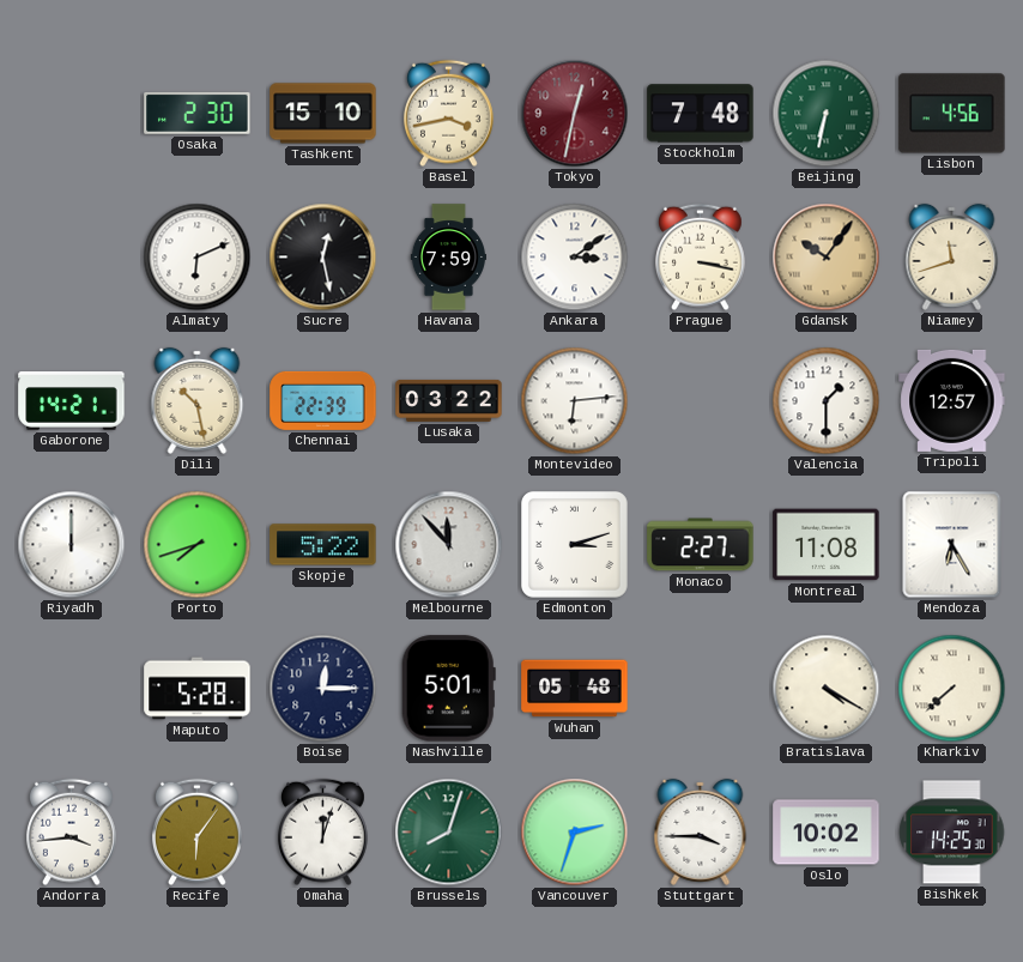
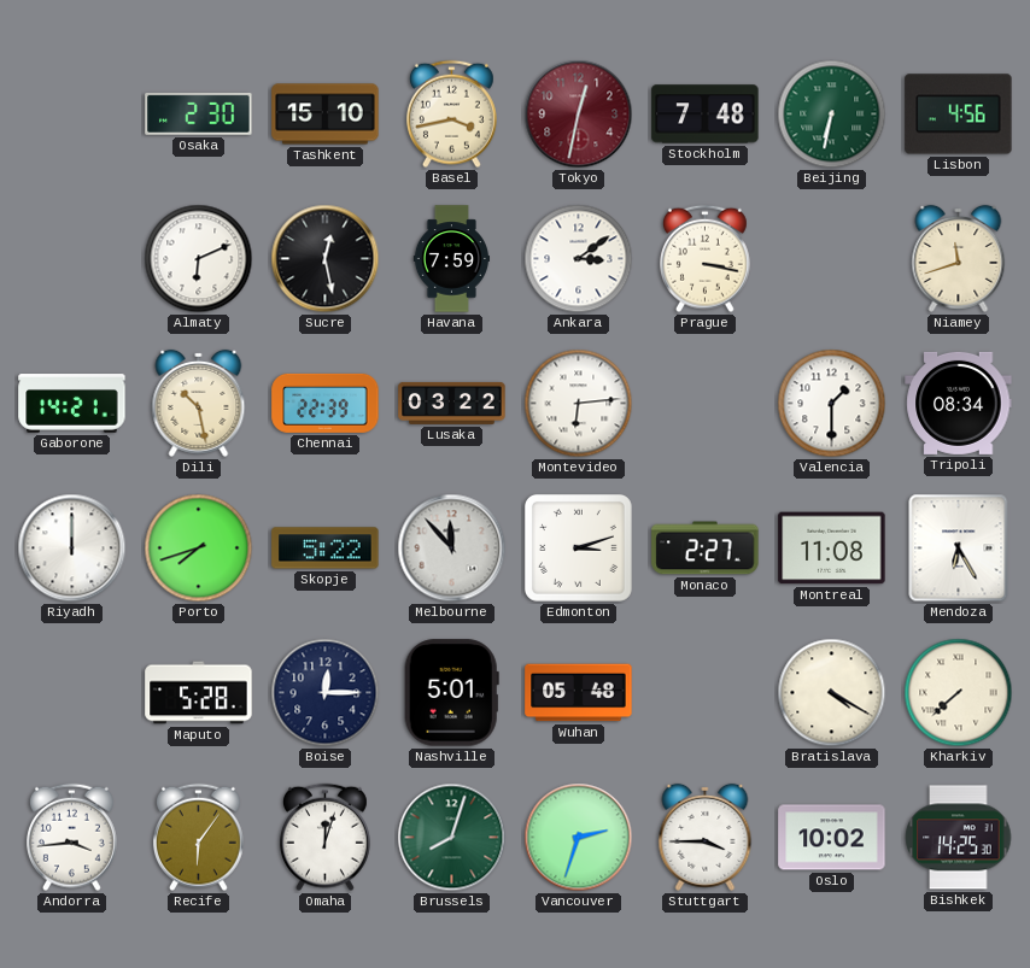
Gdansk: 10:06 -> none
Tripoli: 12:57 -> 08:34
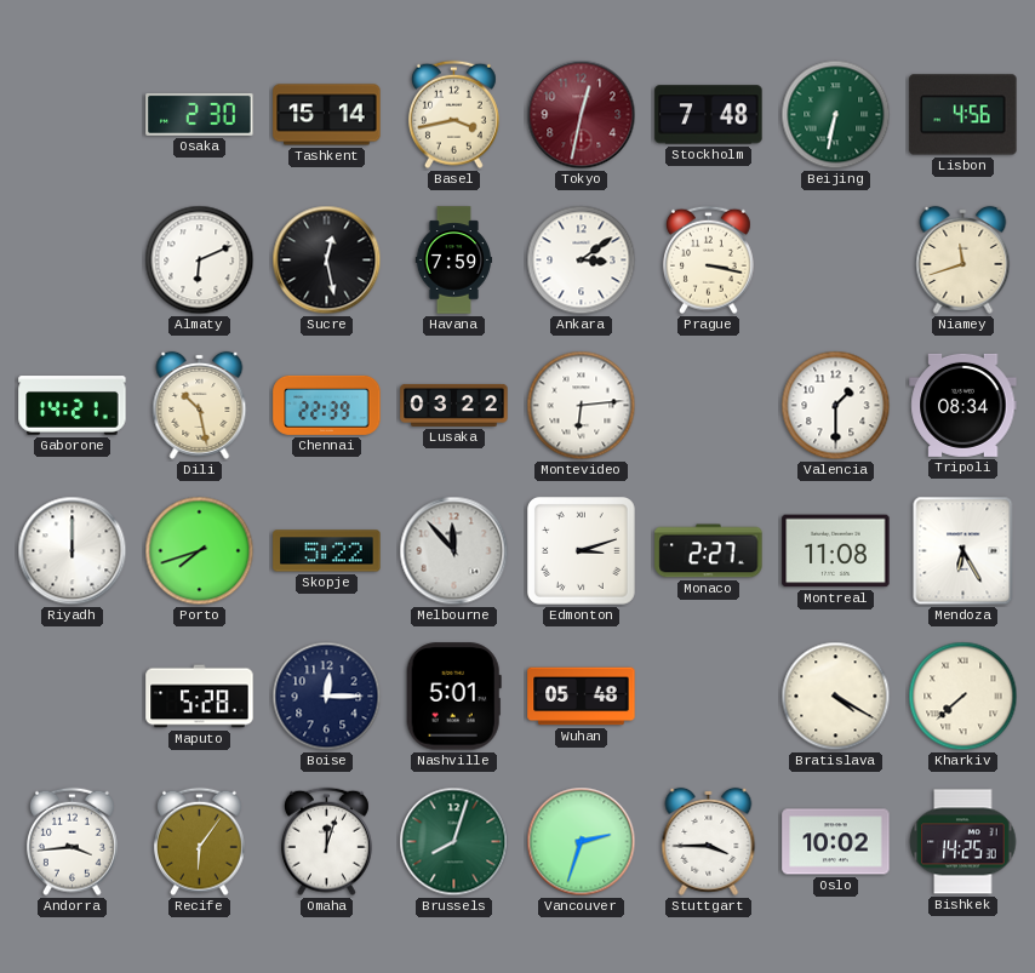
Tashkent: 15:10 -> 15:14
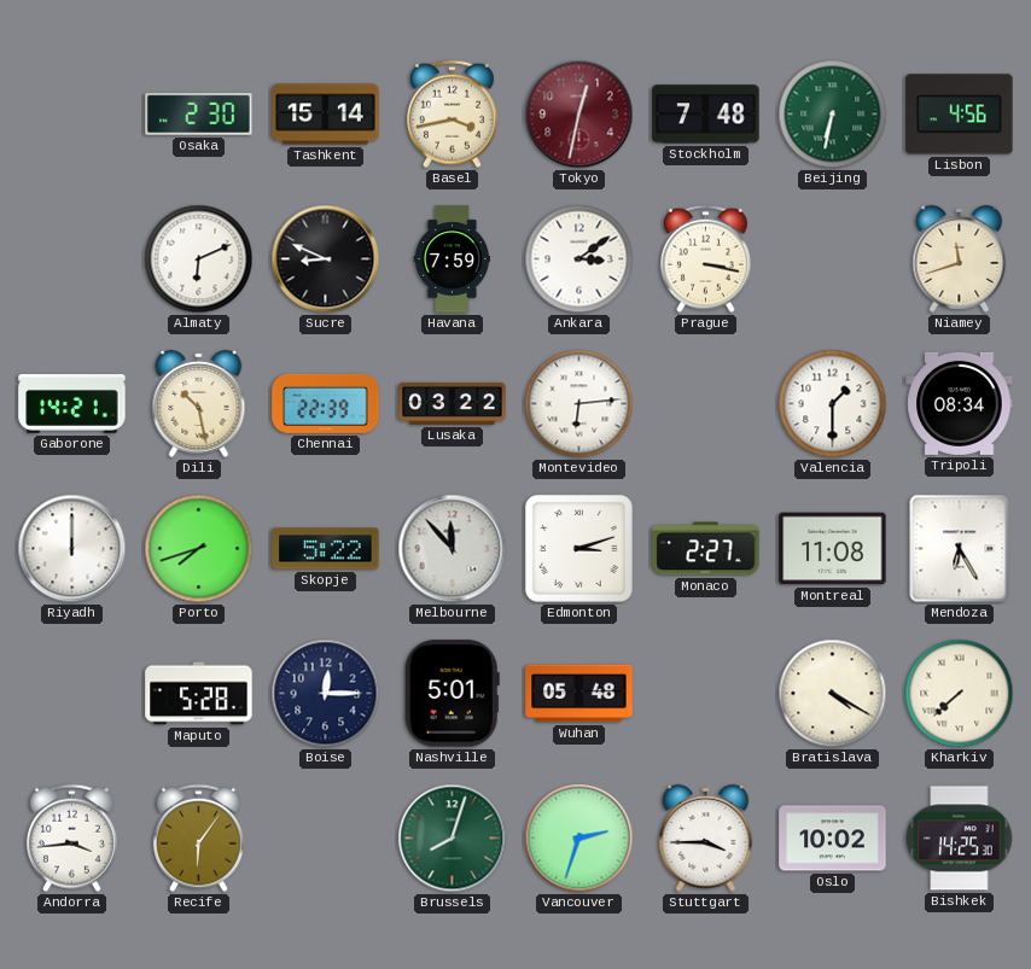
Sucre: 12:28 -> 8:49
Omaha: 12:03 -> none
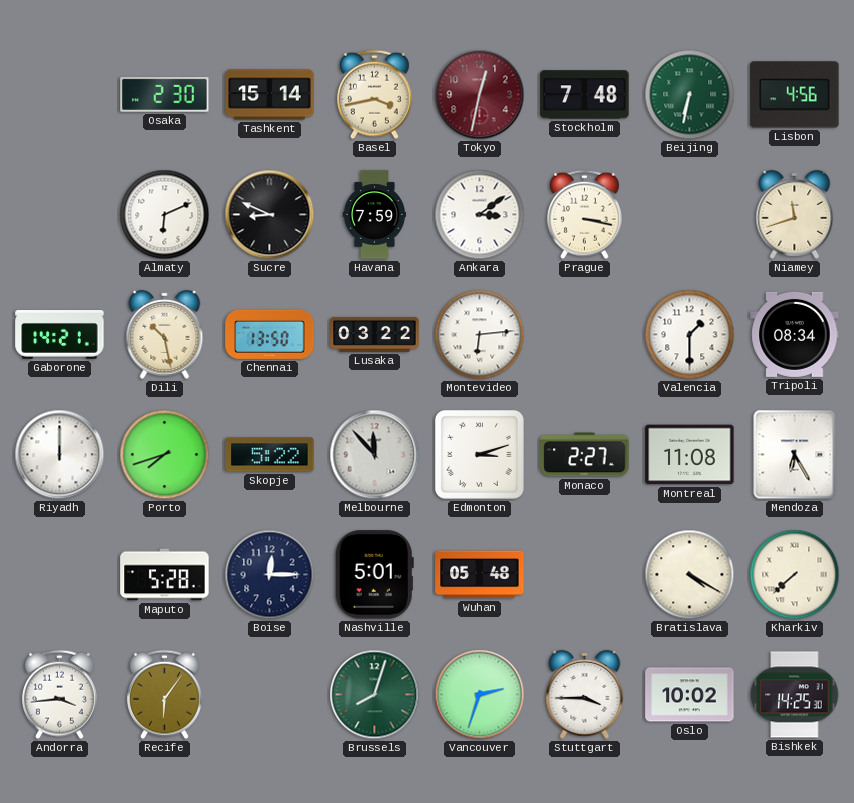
Chennai: 22:39 -> 13:50
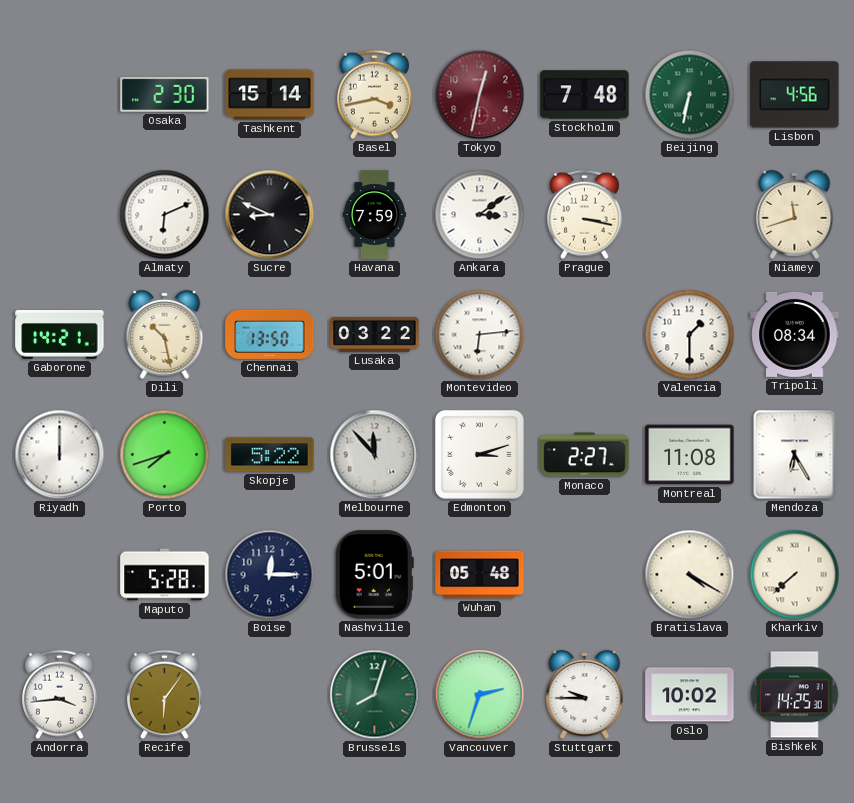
Stuttgart: 3:45 -> 9:45
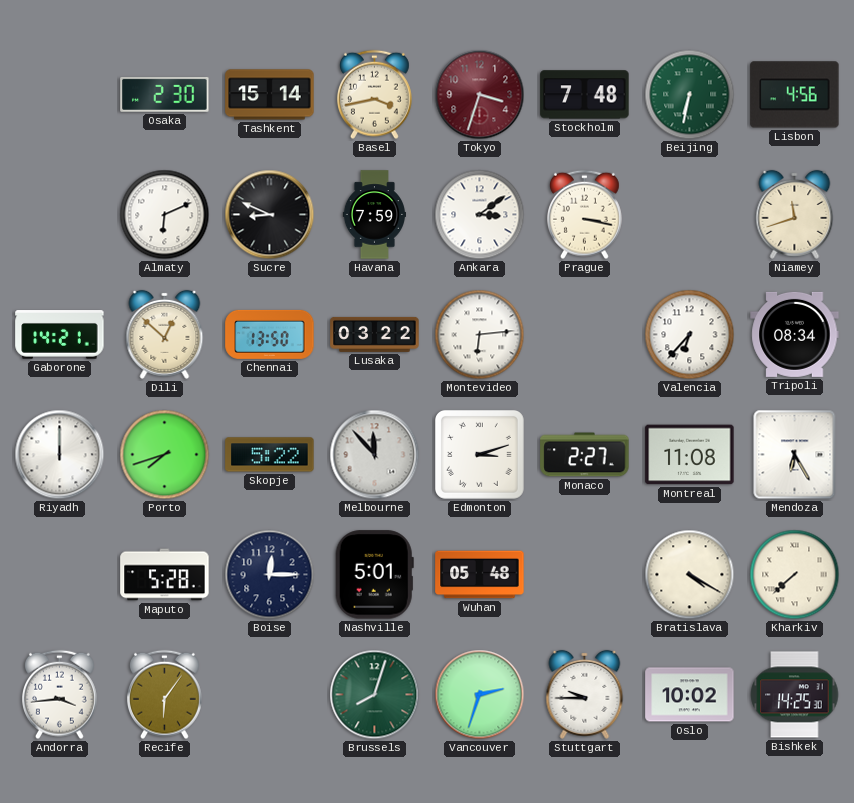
Tokyo: 12:32 -> 3:33
Dili: 10:28 -> 12:52
Valencia: 1:30 -> 6:37
